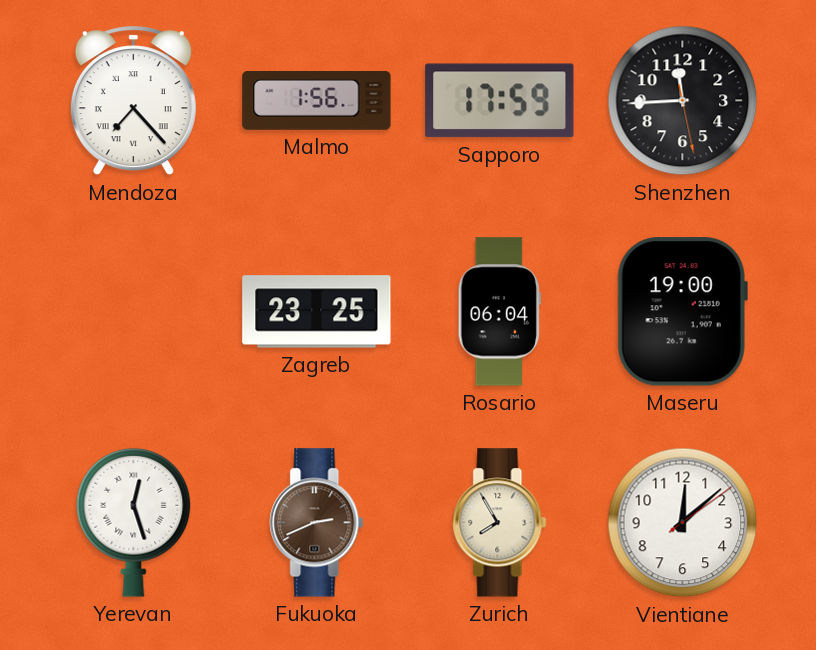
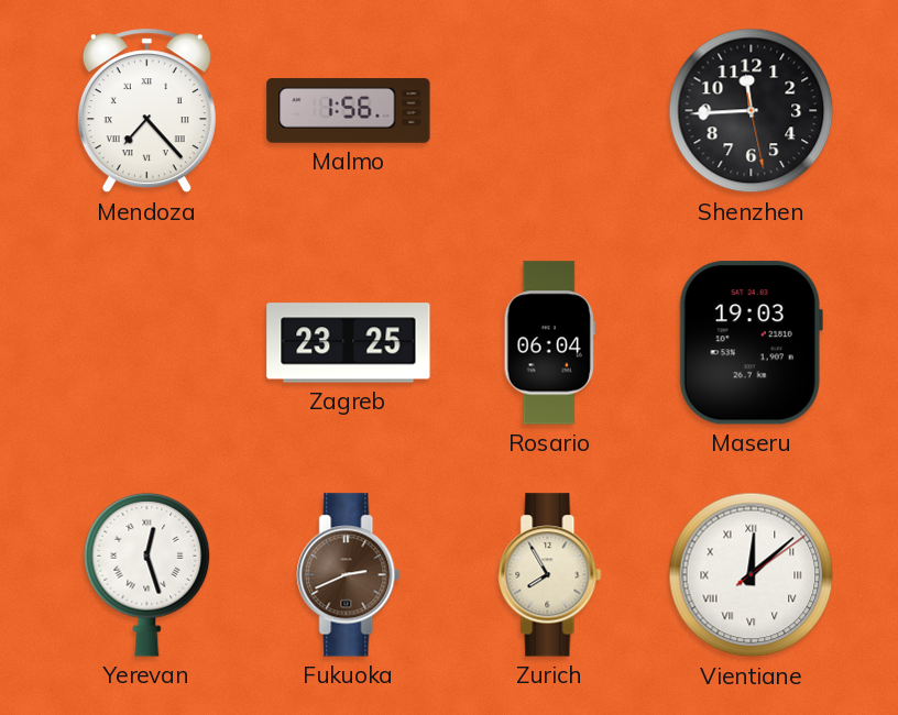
Sapporo: 17:59 -> none
Maseru: 19:00 -> 19:03
Vientiane numerals: Arabic -> Roman
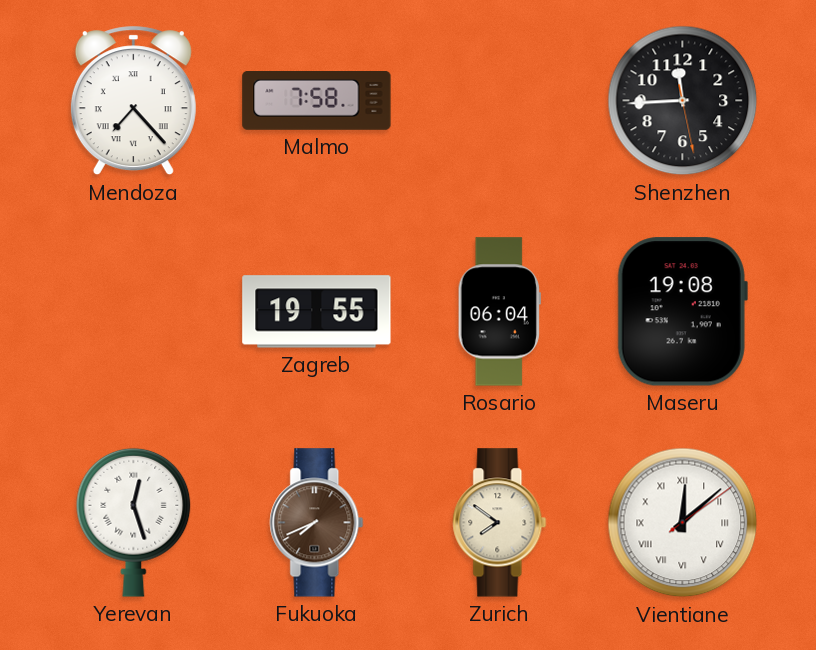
Malmo: 1:56 -> 7:58
Zagreb: 23:25 -> 19:55
Maseru: 19:03 -> 19:08
Fukuoka: 2:41 -> 7:41
Zurich: 7:55 -> 7:51
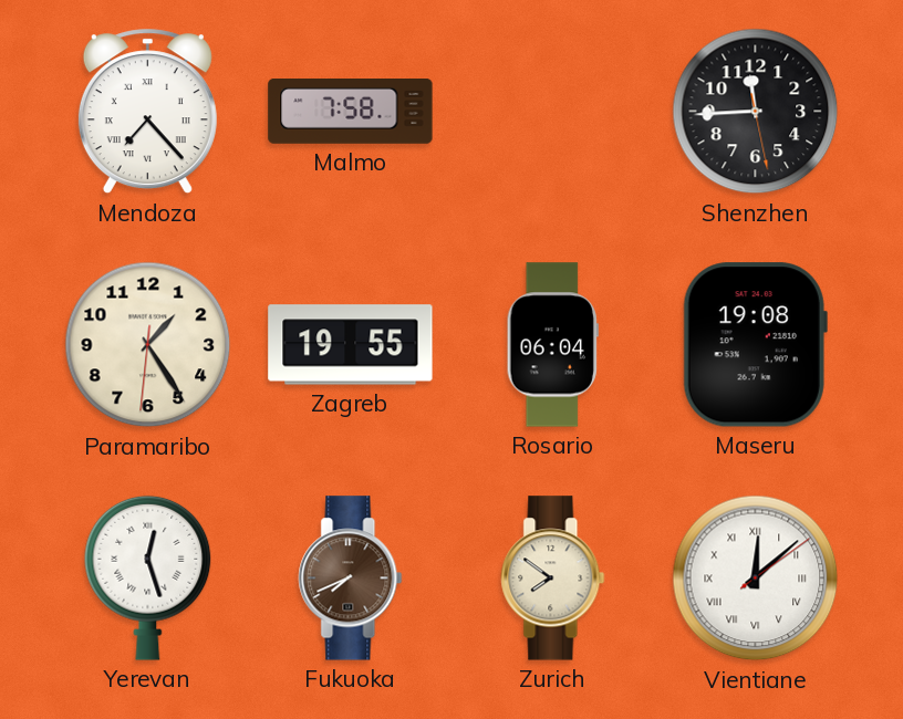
Paramaribo: none -> 1:24
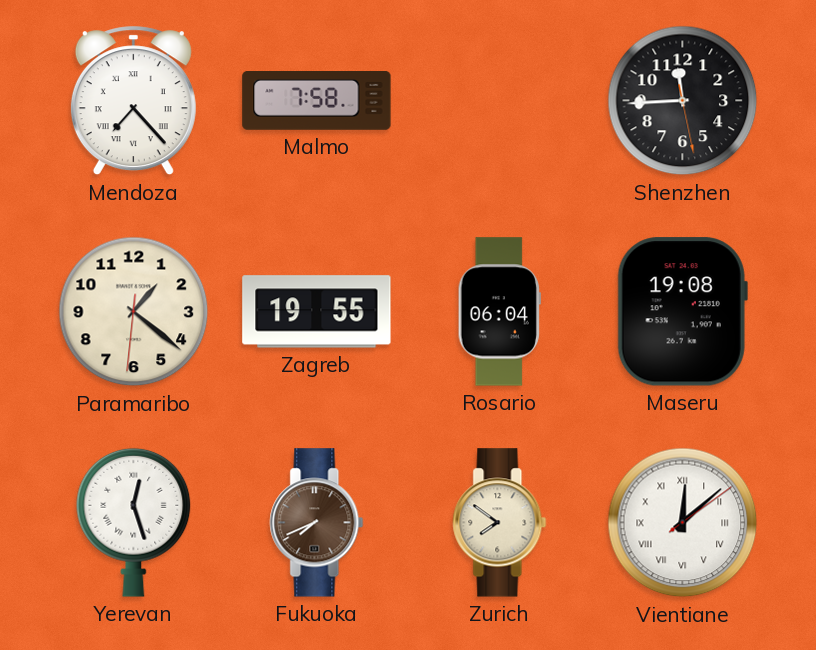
Paramaribo: 1:24 -> 1:21
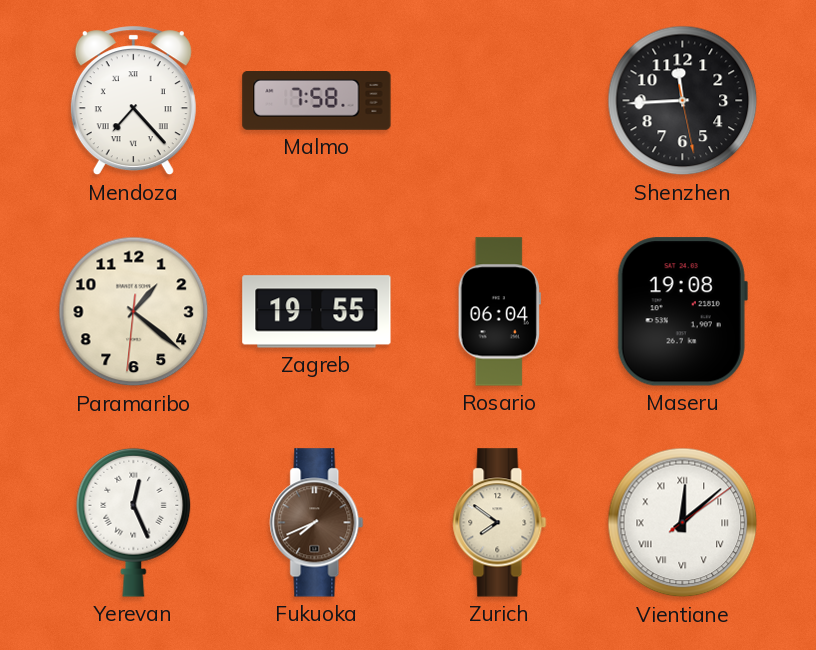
Yerevan: 12:27 -> 12:26
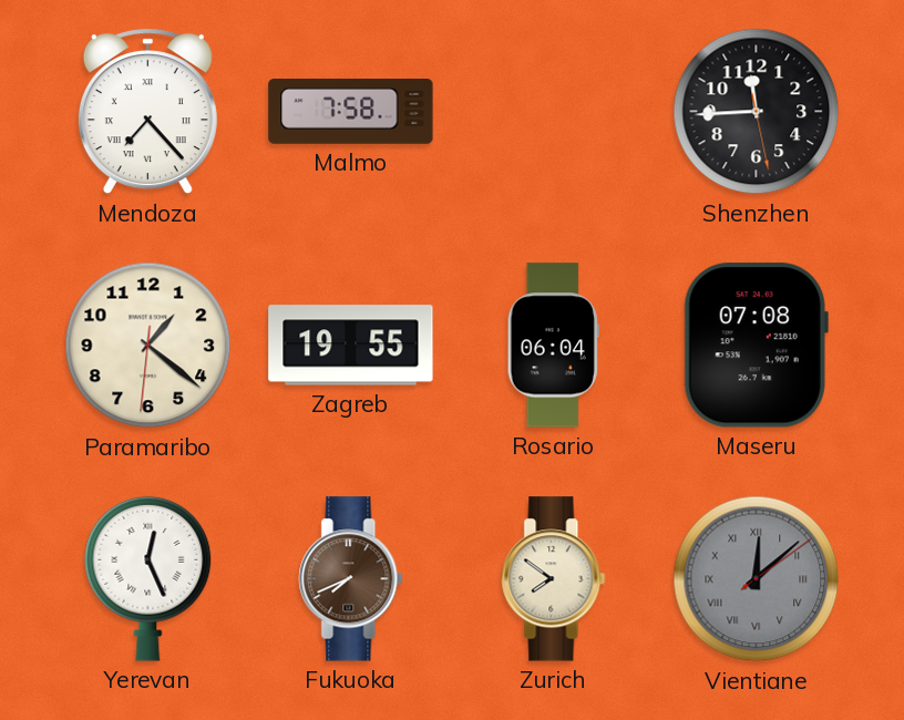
Maseru: 19:08 -> 07:08
Vientiane dial: white -> grey
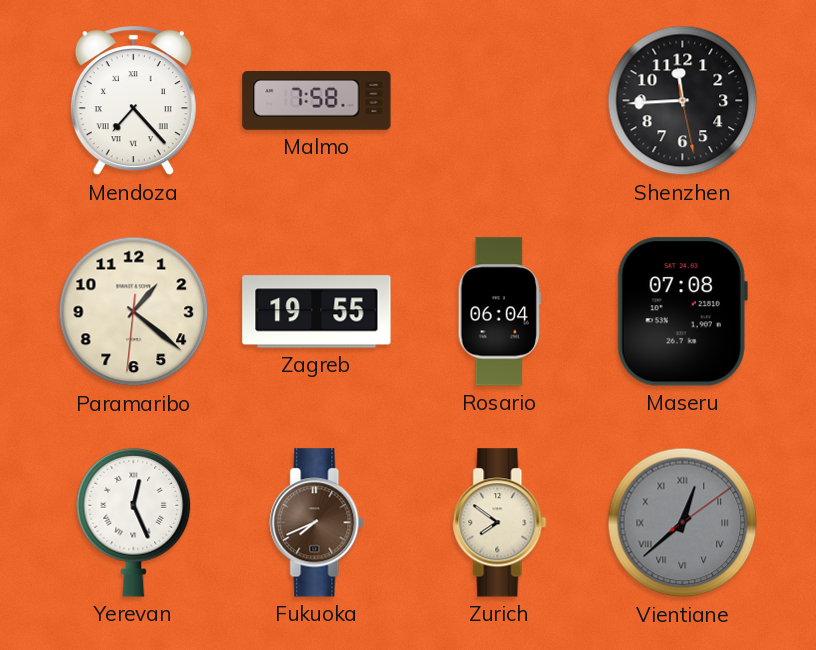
Vientiane: 12:08 -> 12:38
